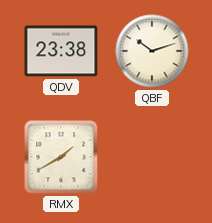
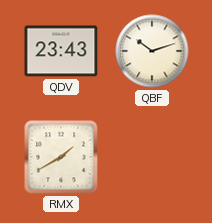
QDV: 23:38 -> 23:43
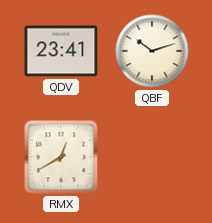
QDV: 23:43 -> 23:41
RMX: 1:40 -> 12:40
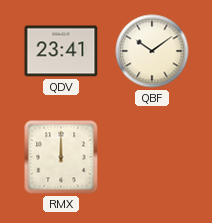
QBF: 10:12 -> 10:09
RMX: 12:40 -> 12:00
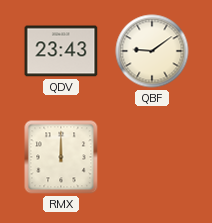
QDV: 23:41 -> 23:43
QBF: 10:09 -> 9:09
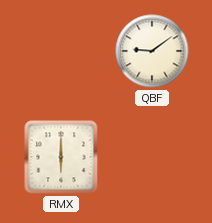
QDV: 23:43 -> none
RMX: 12:00 -> 6:00
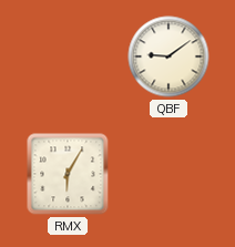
RMX: 6:00 -> 6:05
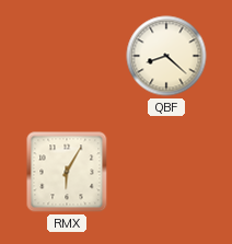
QBF: 9:09 -> 8:22
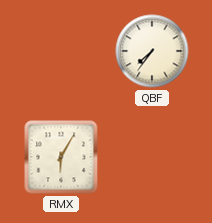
QBF: 8:22 -> 7:36
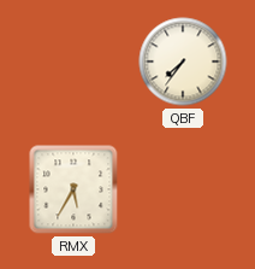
RMX: 6:05 -> 5:35
